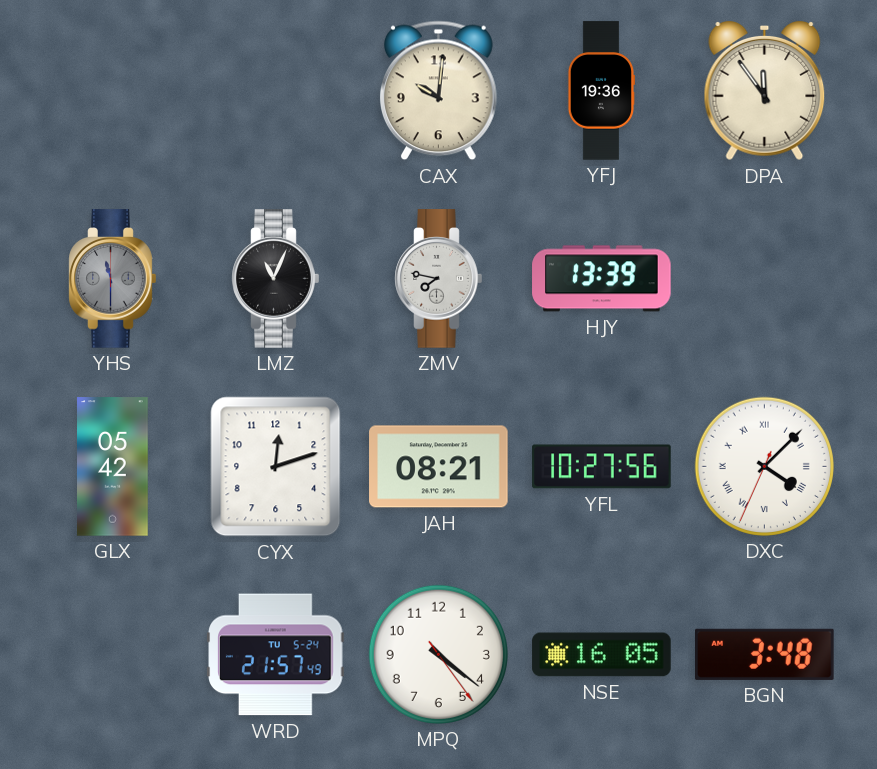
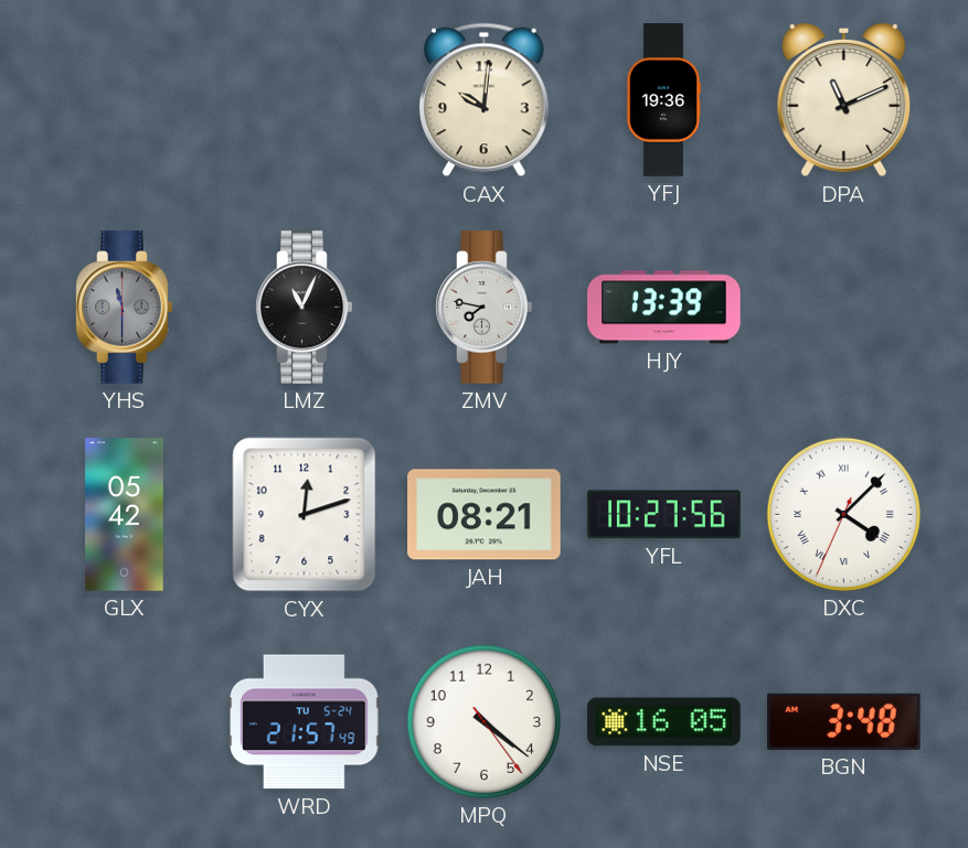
DPA: 11:54 -> 11:11
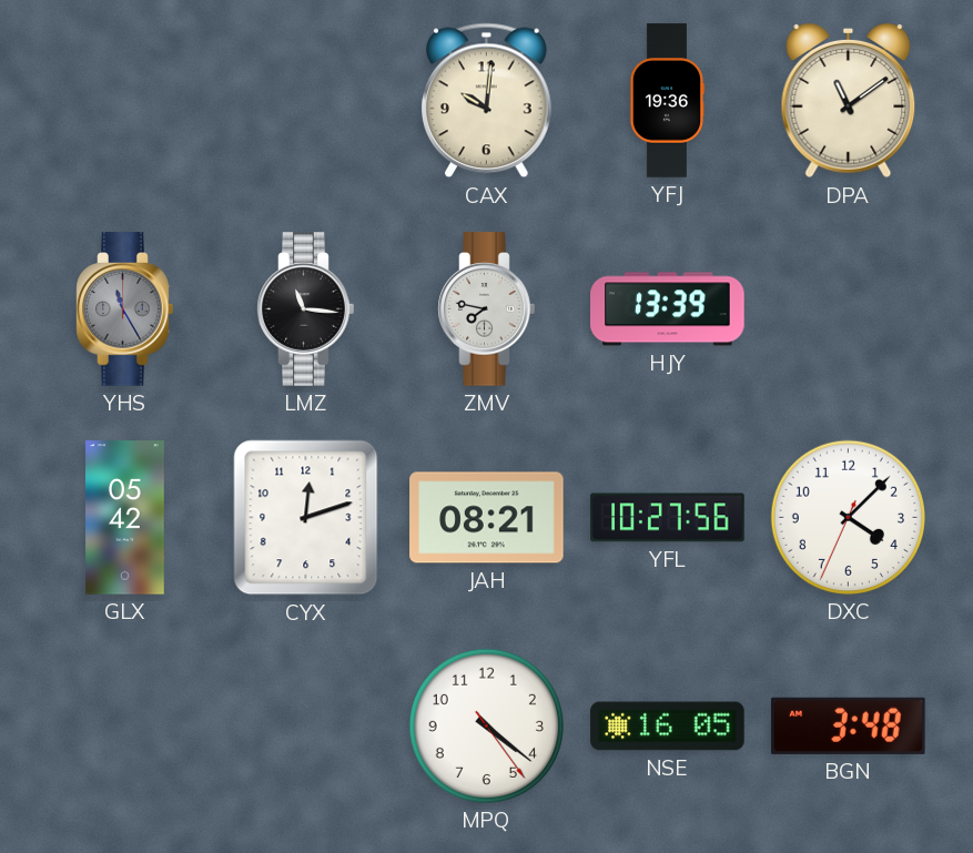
DPA: 11:11 -> 11:09
YHS: 11:30 -> 11:25
LMZ: 11:04 -> 11:16
DXC numerals: Roman -> Arabic
WRD: 21:57 -> none
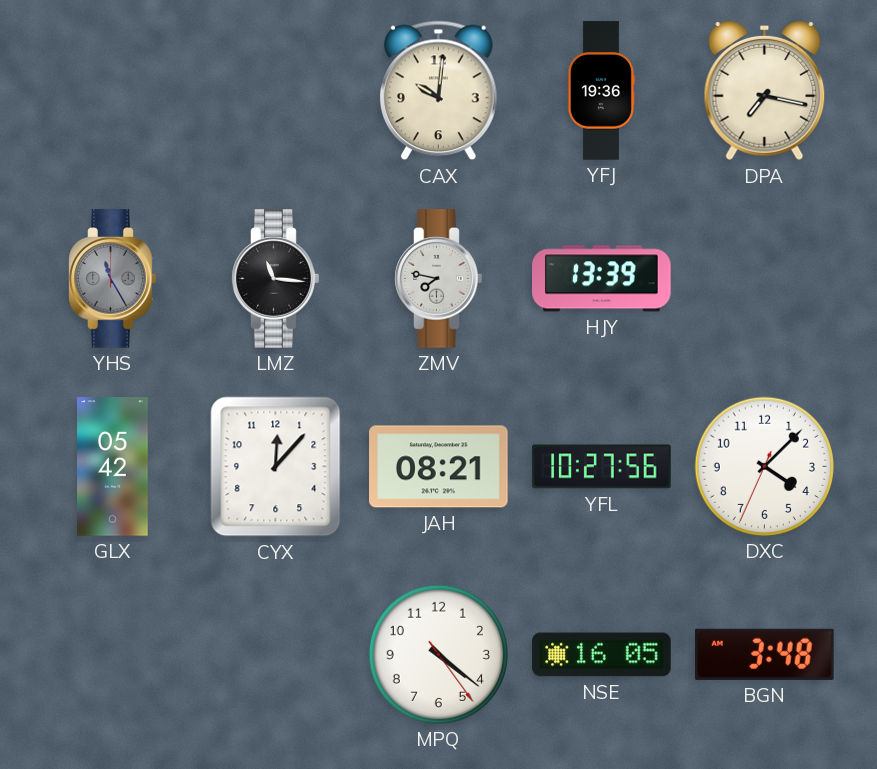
DPA: 11:09 -> 7:17
CYX: 12:12 -> 12:07
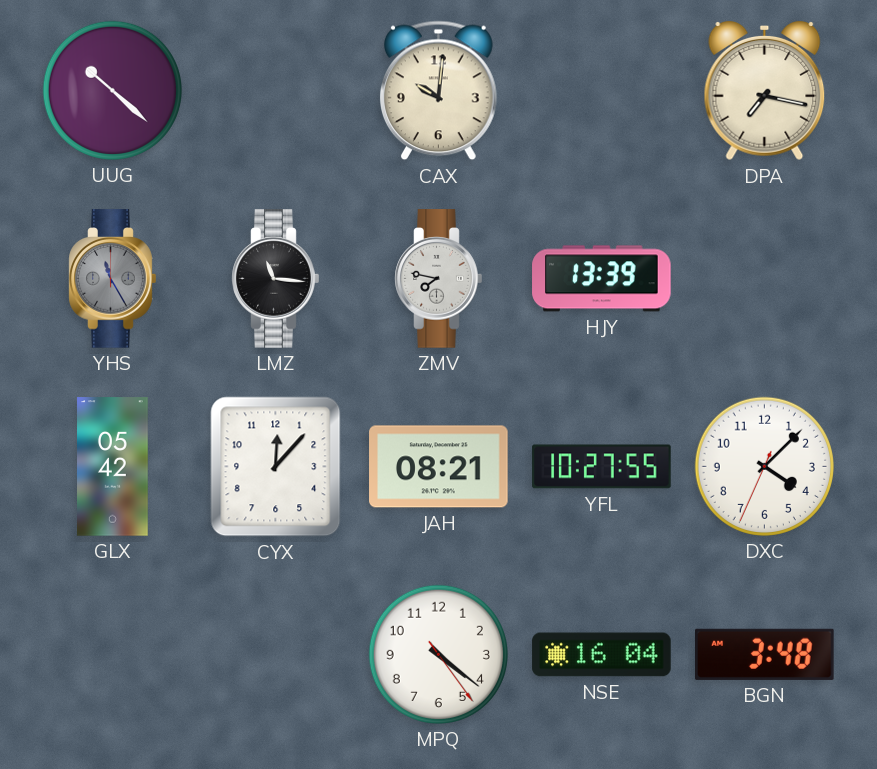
UUG: none -> 10:22
YFJ: 19:36 -> none
YFL: 10:27:56 -> 10:27:55
NSE: 16:05 -> 16:04
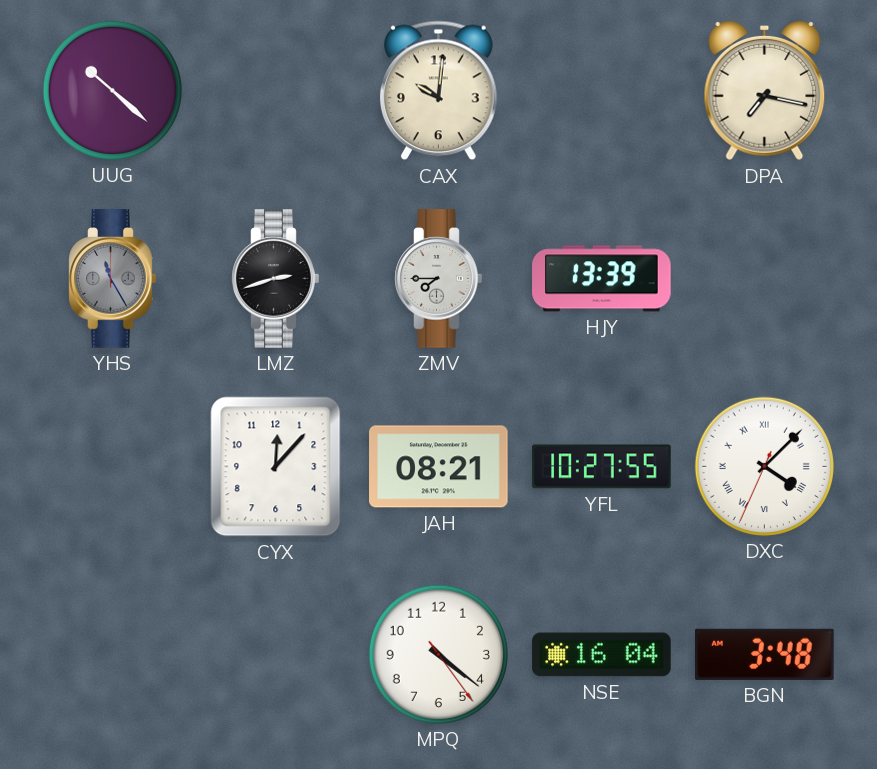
LMZ: 11:16 -> 2:42
ZMV: 7:47 -> 7:45
GLX: 05:42 -> none
DXC numerals: Arabic -> Roman
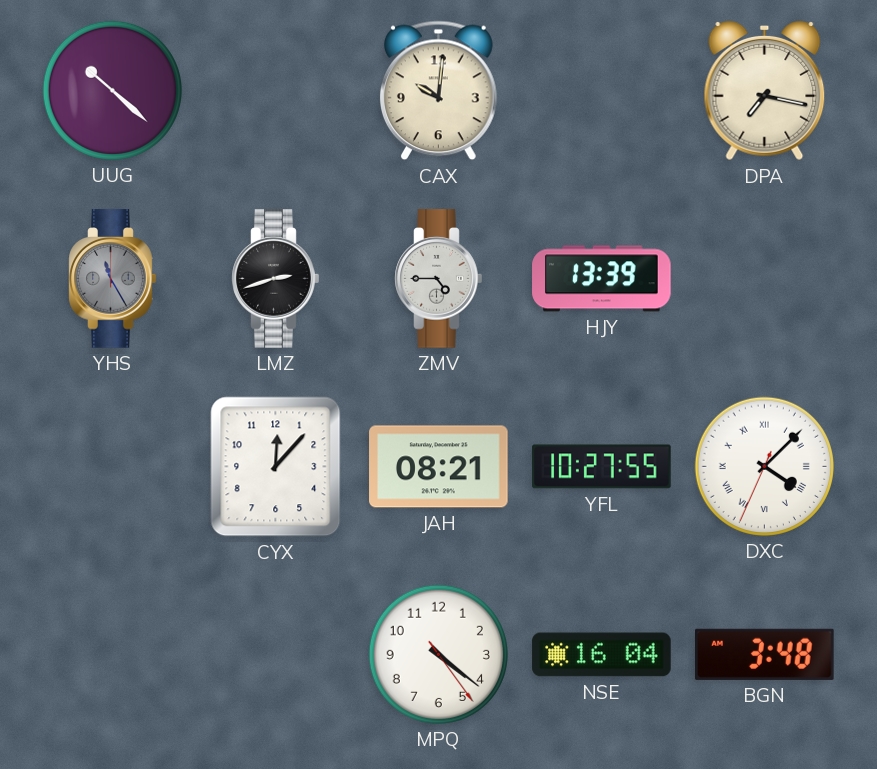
ZMV: 7:45 -> 4:45
